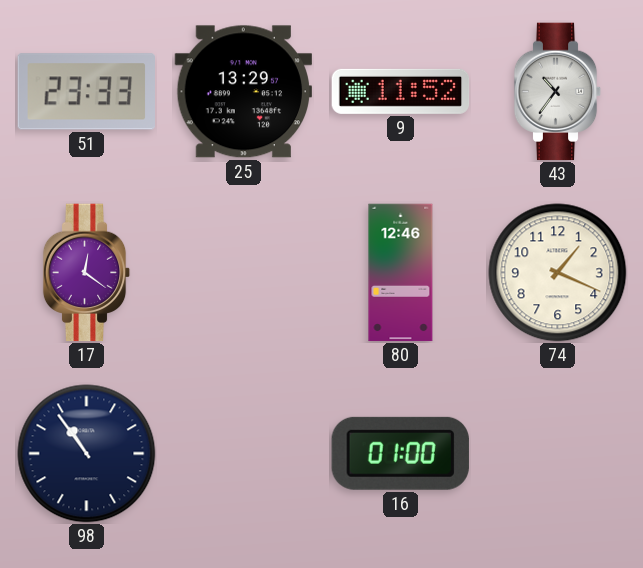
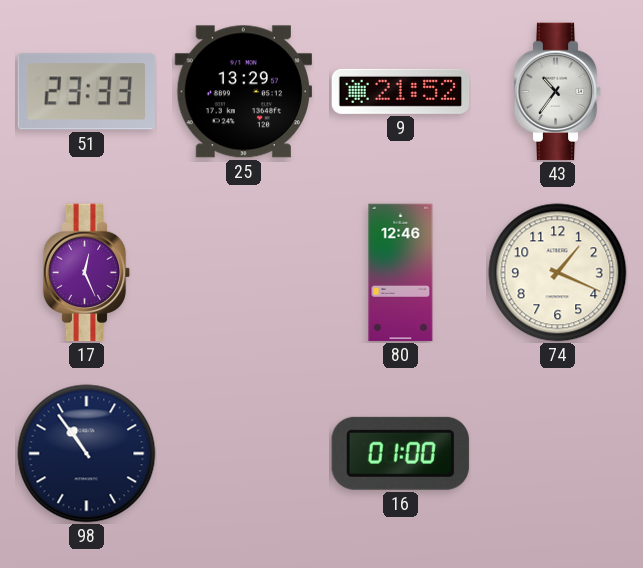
9: 11:52 -> 21:52
17: 12:21 -> 12:26
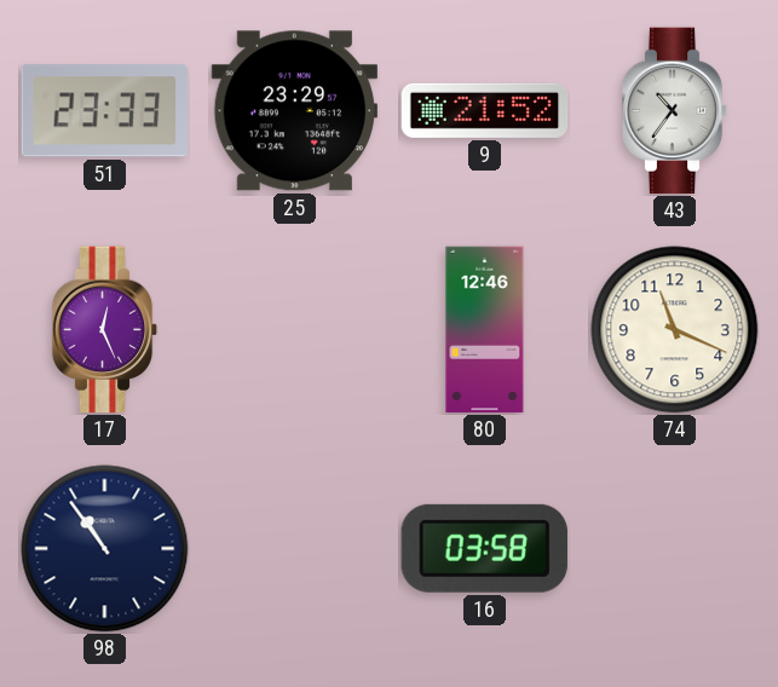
25: 13:29 -> 23:29
74: 1:19 -> 11:19
16: 01:00 -> 03:58
